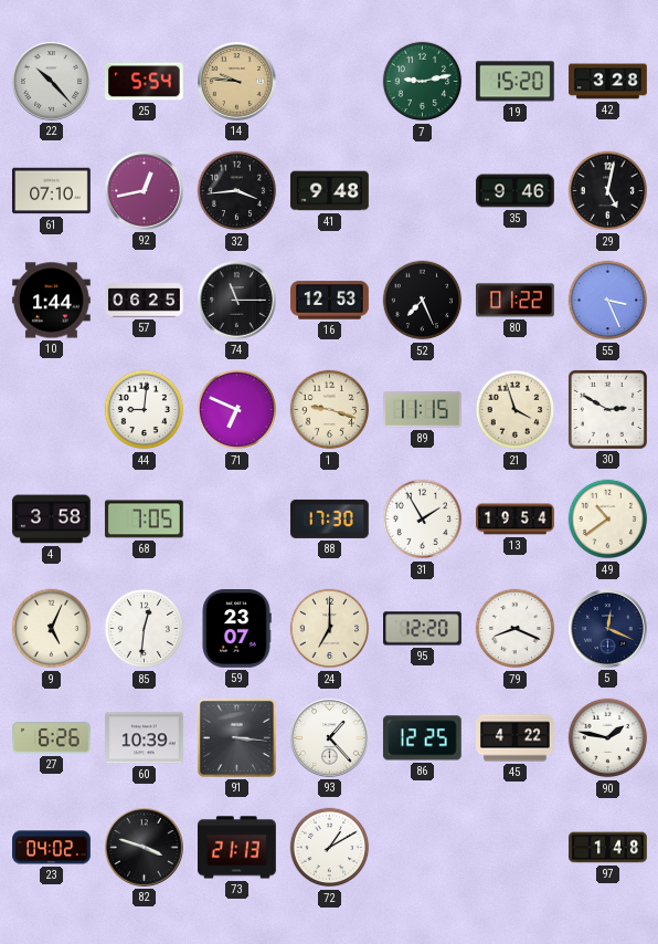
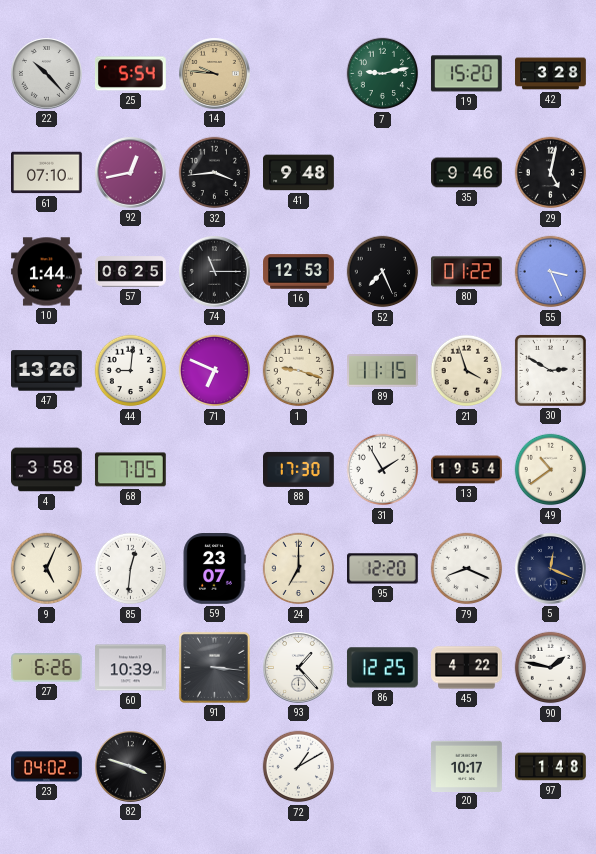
47: none -> 13:26
73: 21:13 -> none
20: none -> 10:17
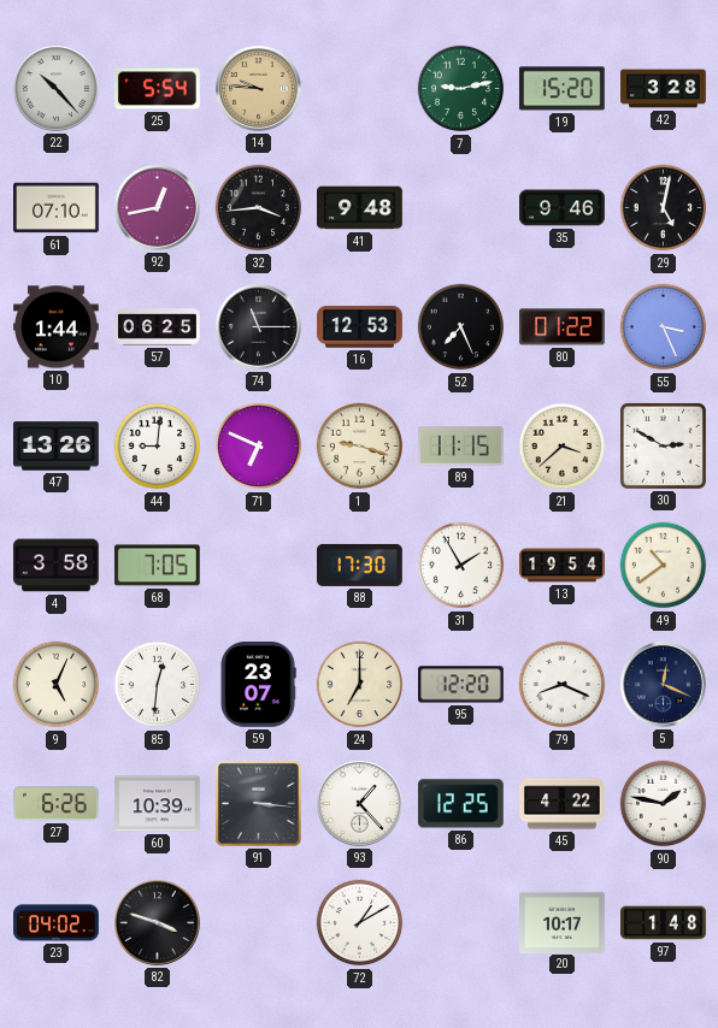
21: 3:57 -> 3:38
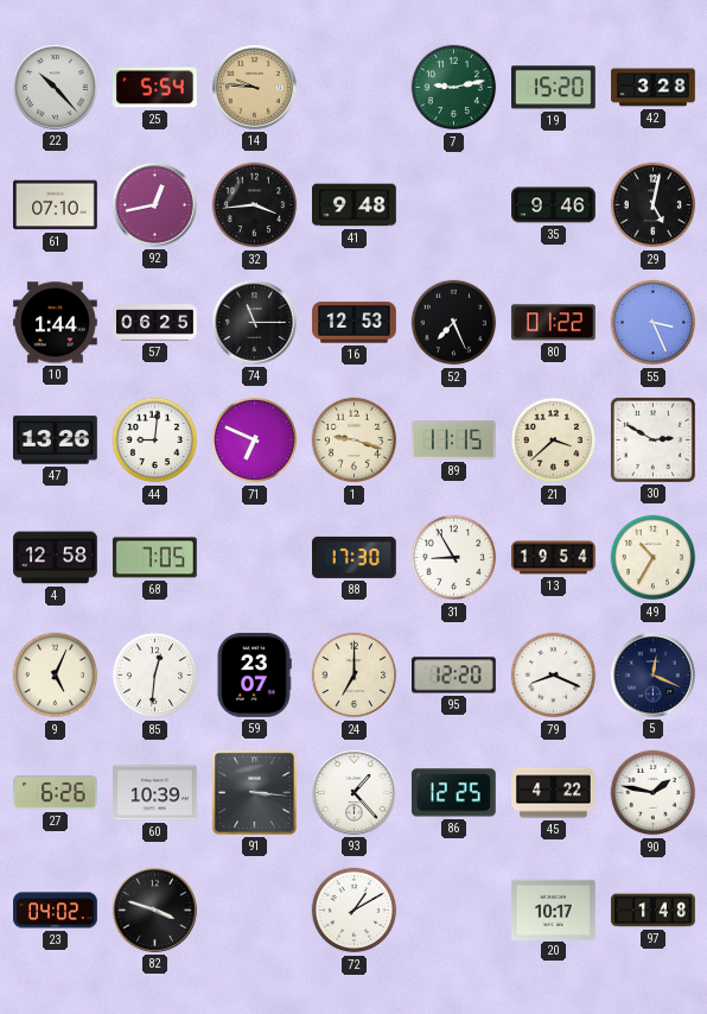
4: 3:58 -> 12:58
31: 1:55 -> 8:55
49: 10:39 -> 10:35
